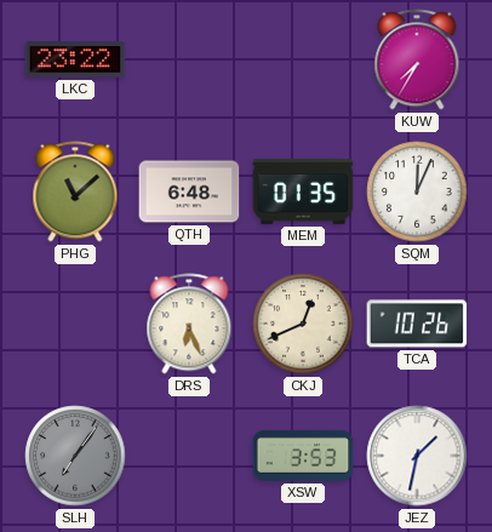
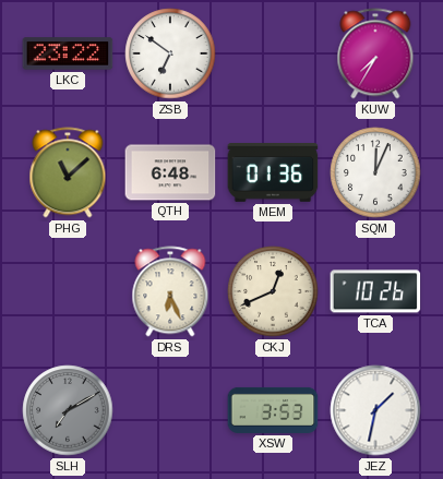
ZSB: none -> 6:51
MEM: 01:35 -> 01:36
SLH: 7:06 -> 7:10
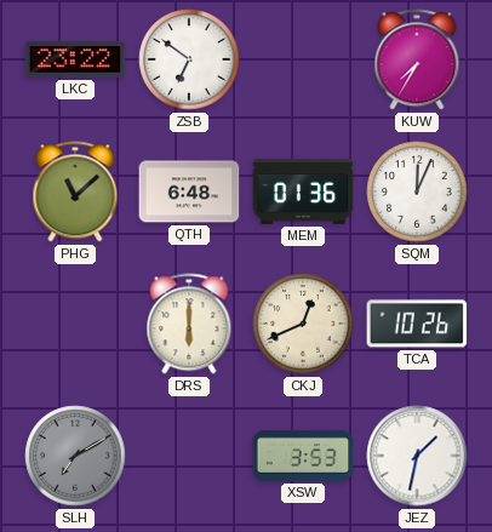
DRS: 6:26 -> 6:00
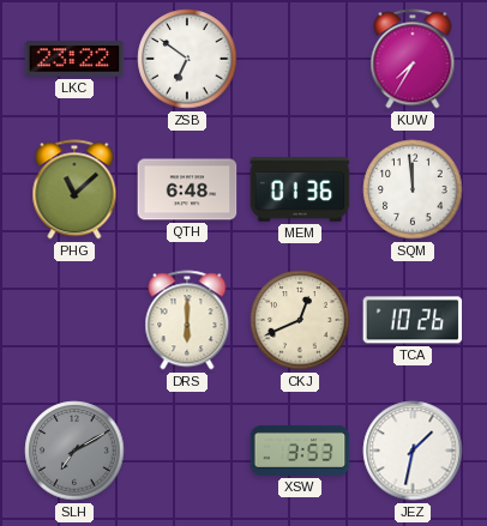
SQM: 12:04 -> 11:59
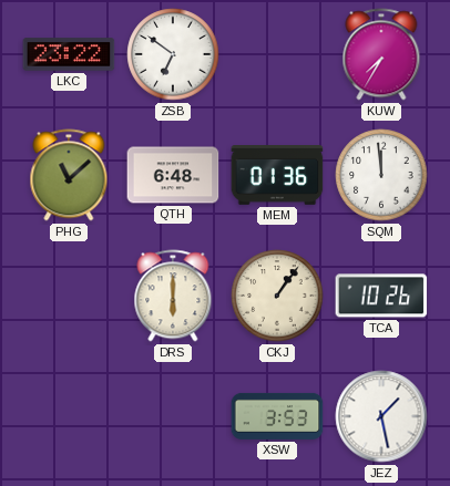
CKJ: 12:41 -> 1:06
SLH: 7:10 -> none
JEZ: 1:32 -> 1:28
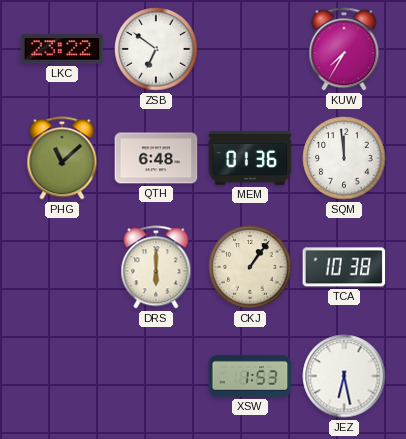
TCA: 10:26 -> 10:38
XSW: 3:53 -> 1:53
JEZ: 1:28 -> 6:28
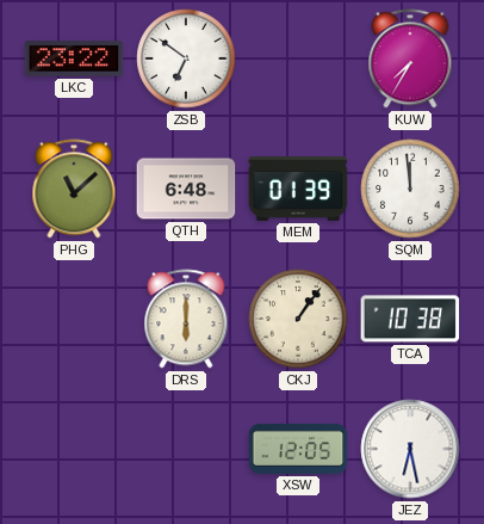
MEM: 01:36 -> 01:39
XSW: 1:53 -> 12:05
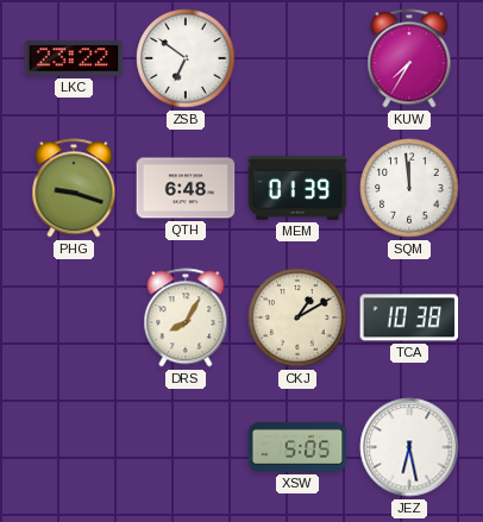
PHG: 11:08 -> 9:18
DRS: 6:00 -> 8:05
CKJ: 1:06 -> 1:10
XSW: 12:05 -> 5:05
